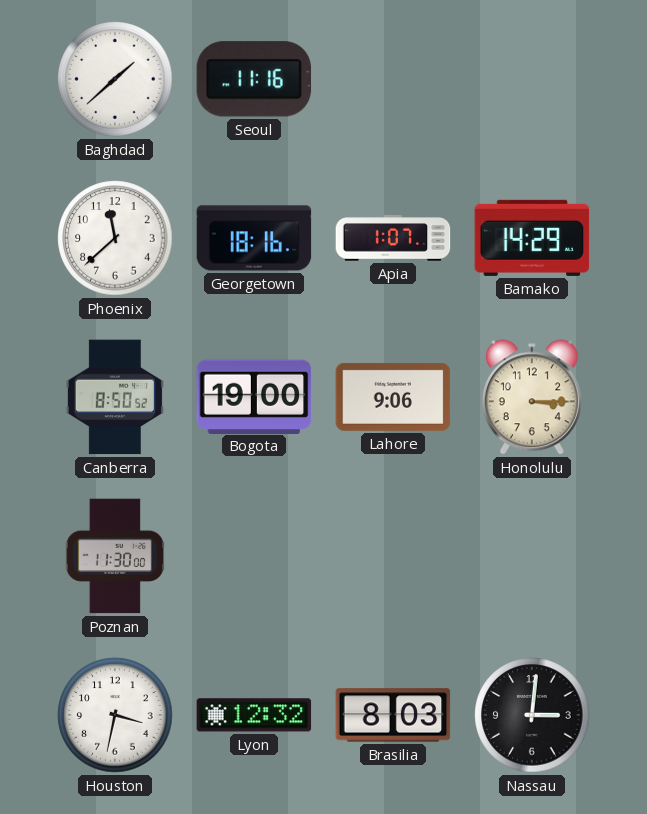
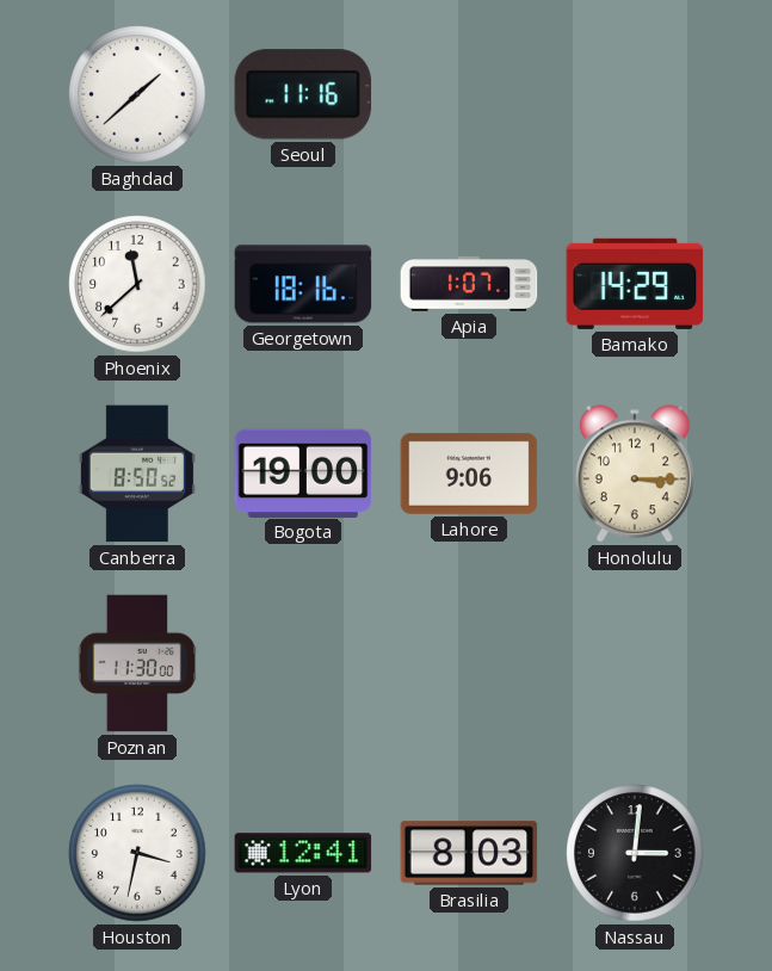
Lyon: 12:32 -> 12:41
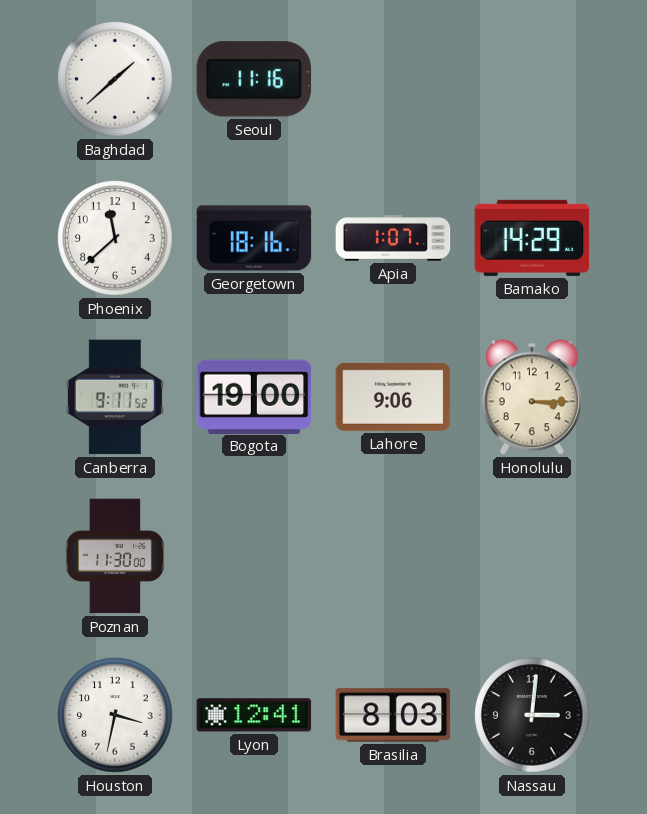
Canberra: 8:50 -> 9:11
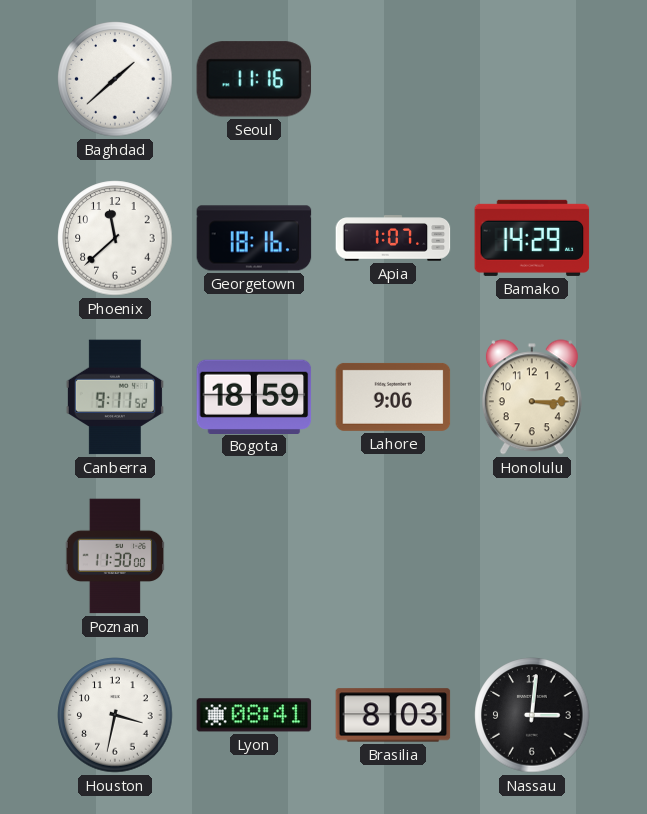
Bogota: 19:00 -> 18:59
Lyon: 12:41 -> 08:41
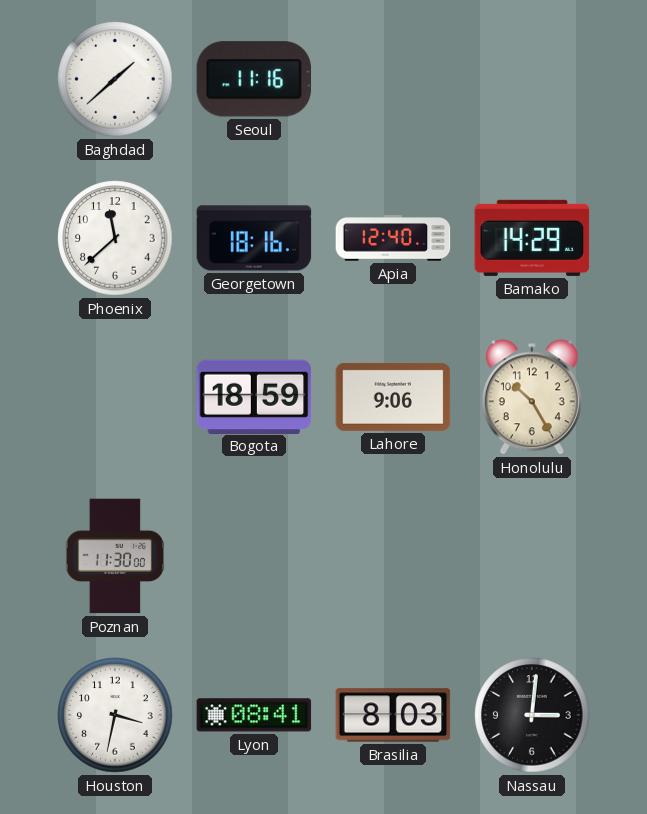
Apia: 1:07 -> 12:40
Canberra: 9:11 -> none
Honolulu: 3:15 -> 10:25
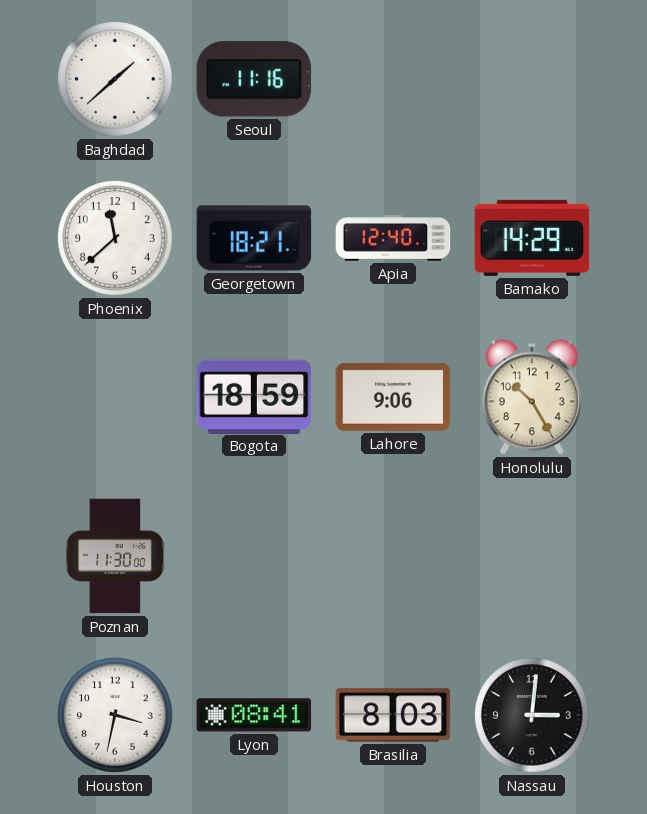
Georgetown: 18:16 -> 18:21
